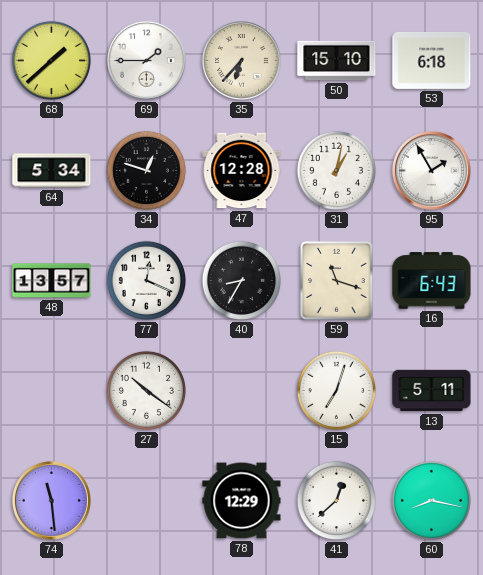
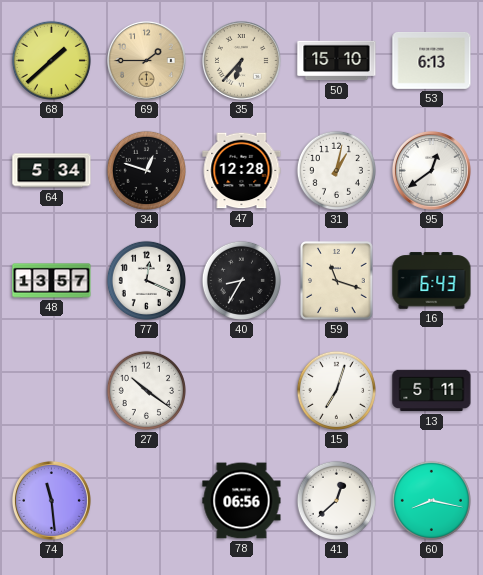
69 dial: white -> champagne
53: 6:18 -> 6:13
95: 1:55 -> 12:39
78: 12:29 -> 06:56
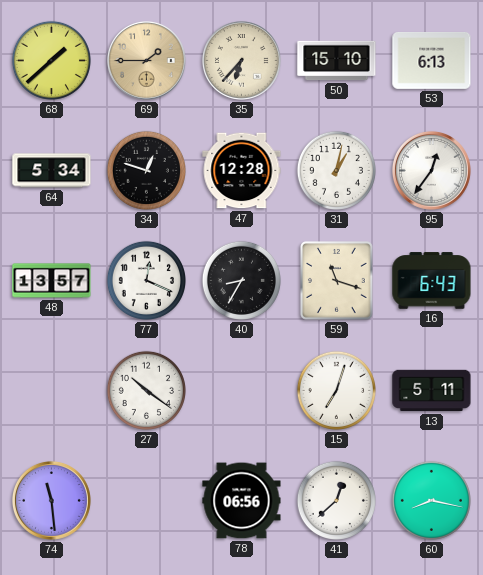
95: 12:39 -> 12:36
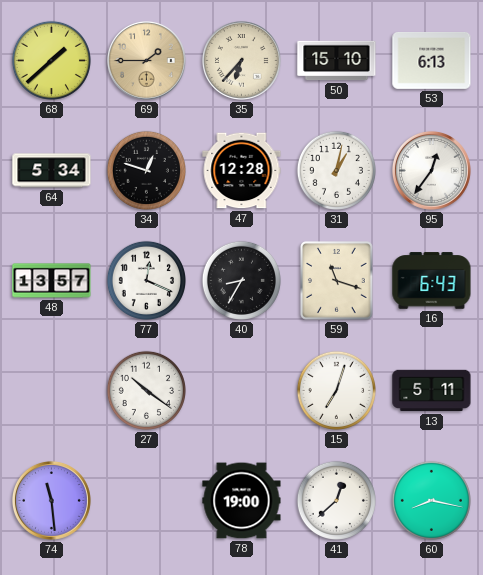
78: 06:56 -> 19:00
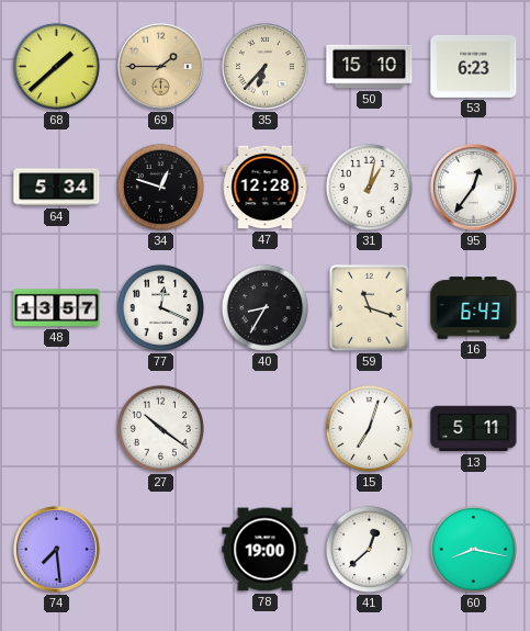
53: 6:13 -> 6:23
74: 11:29 -> 7:29
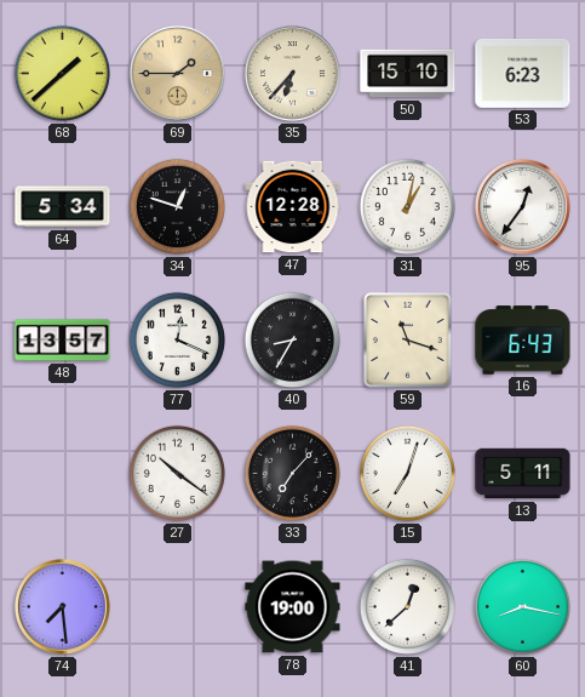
33: none -> 7:07
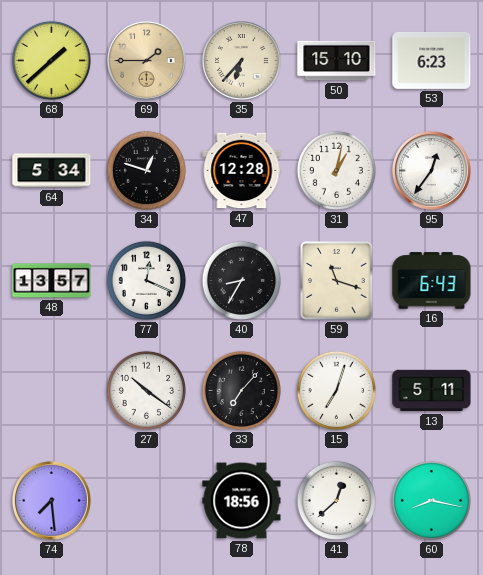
78: 19:00 -> 18:56
